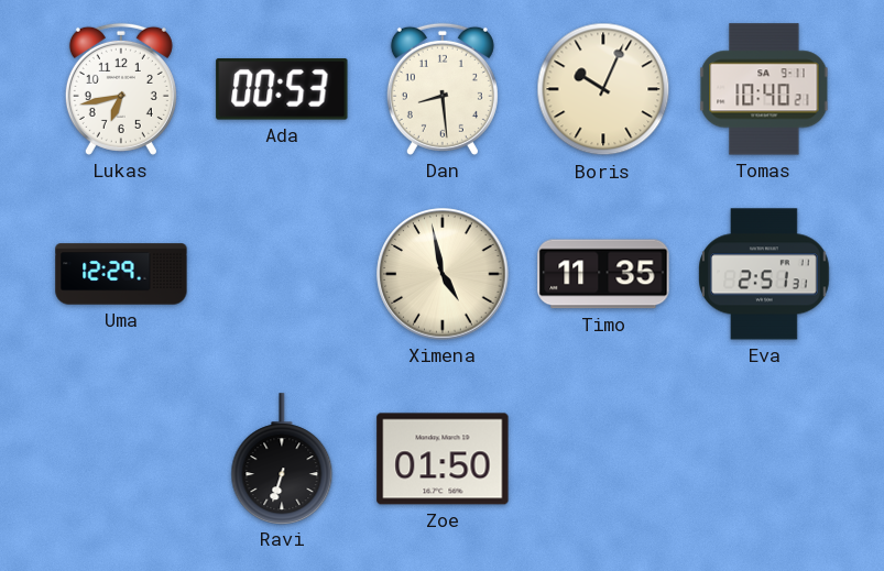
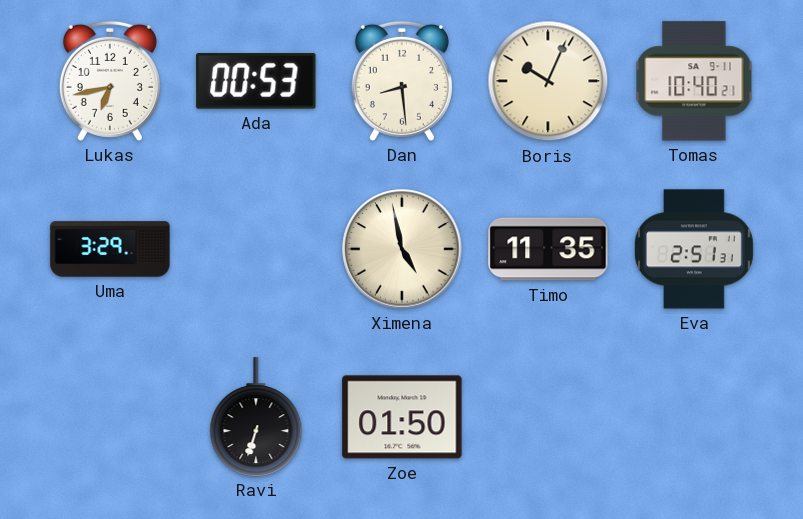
Uma: 12:29 -> 3:29
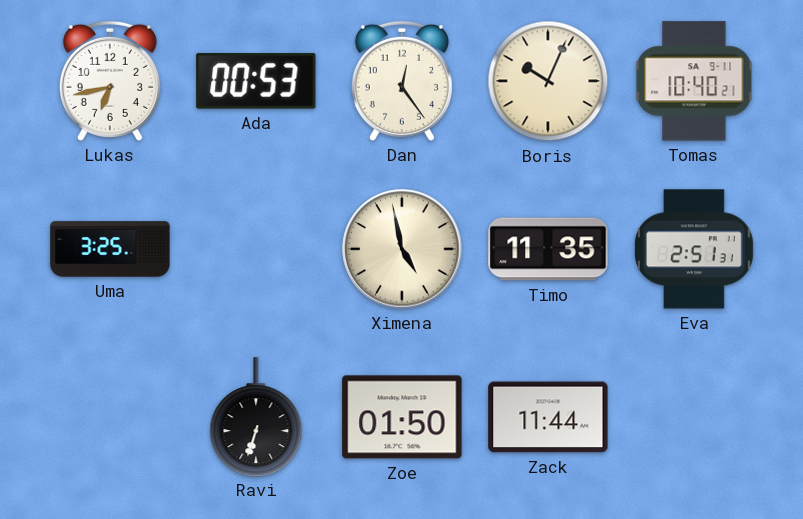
Dan: 8:29 -> 12:24
Uma: 3:29 -> 3:25
Zack: none -> 11:44
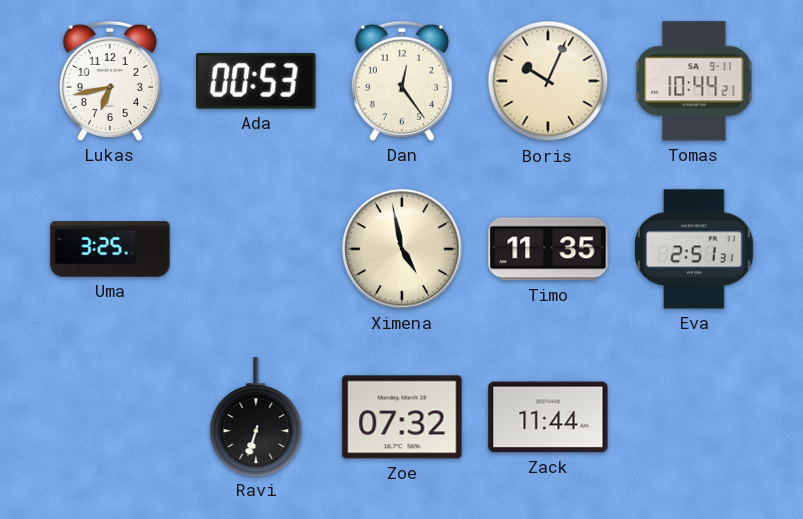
Tomas: 10:40 -> 10:44
Zoe: 01:50 -> 07:32
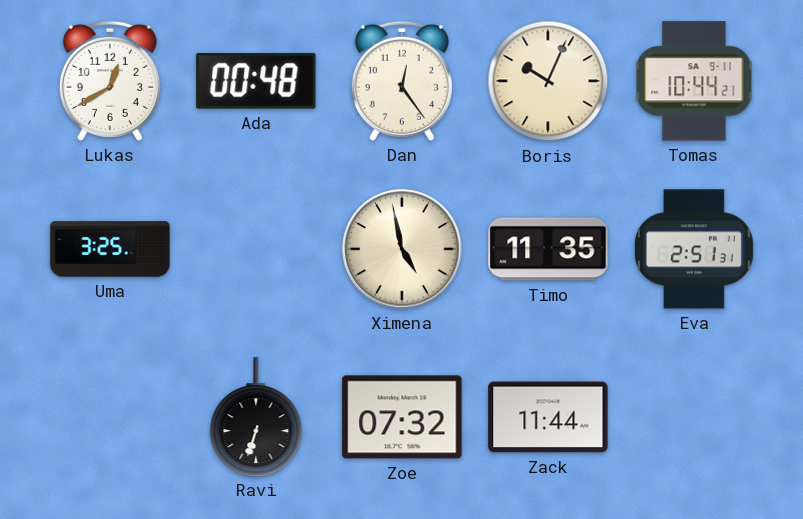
Lukas: 6:43 -> 12:40
Ada: 00:53 -> 00:48
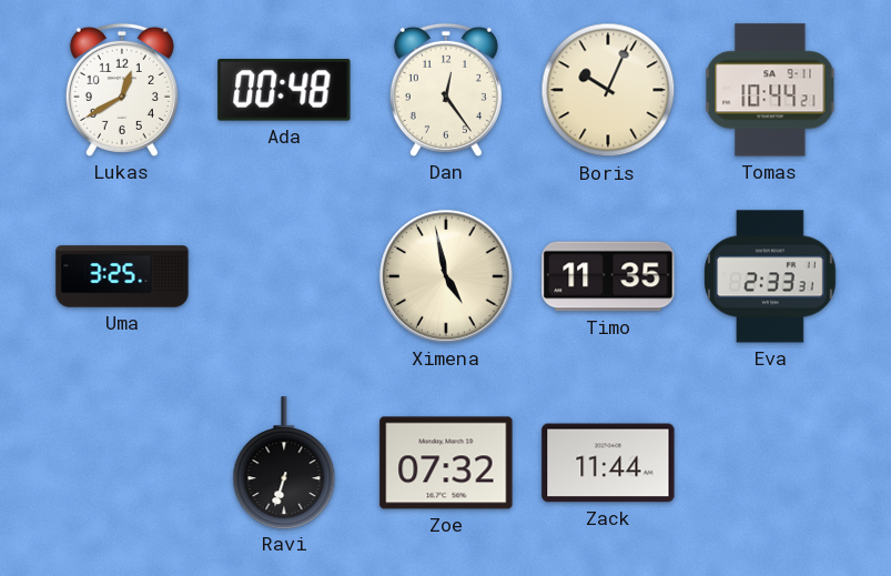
Eva: 2:51 -> 2:33
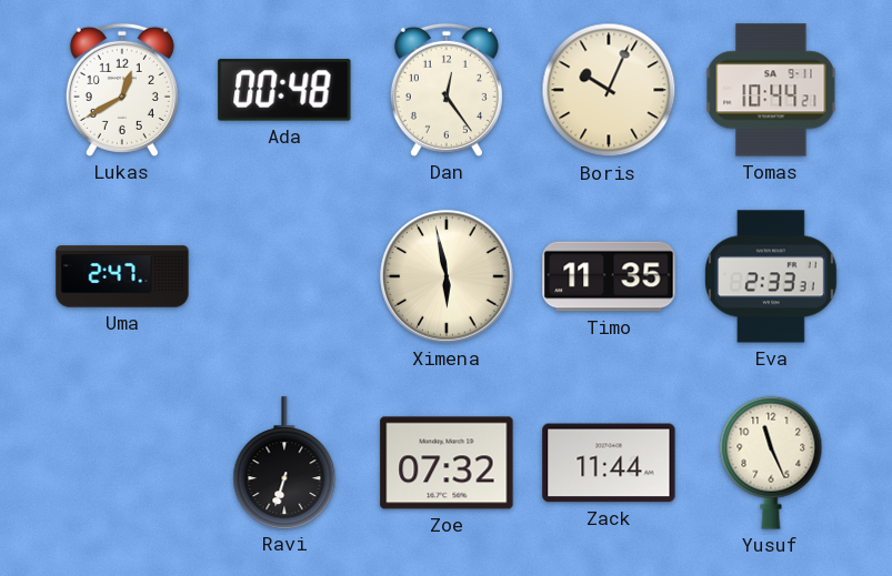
Uma: 3:25 -> 2:47
Ximena: 4:58 -> 5:58
Yusuf: none -> 11:26
